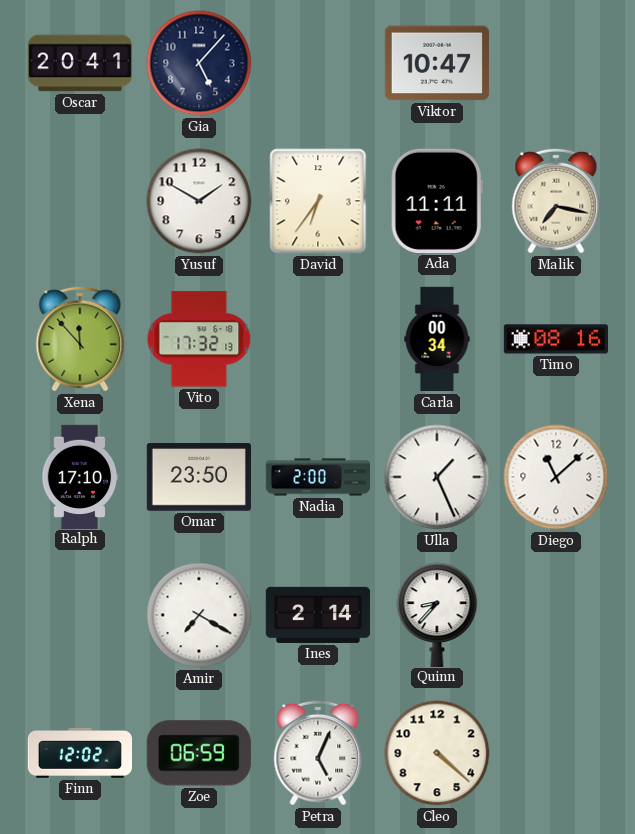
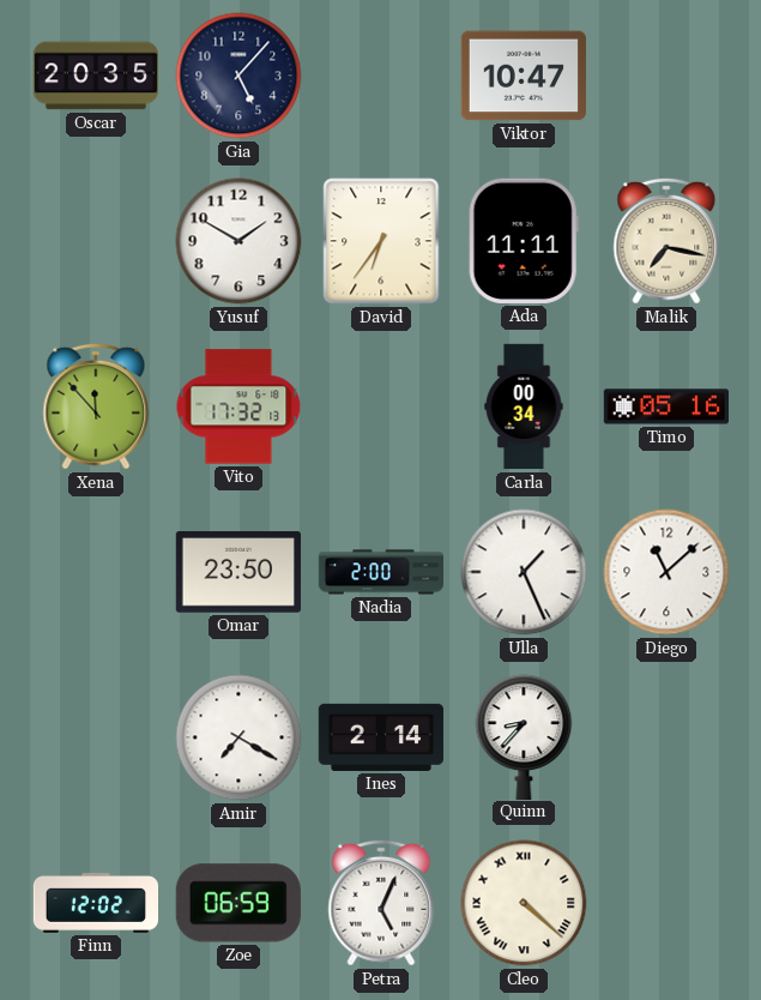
Oscar: 20:41 -> 20:35
Timo: 08:16 -> 05:16
Ralph: 17:10 -> none
Cleo numerals: Arabic -> Roman
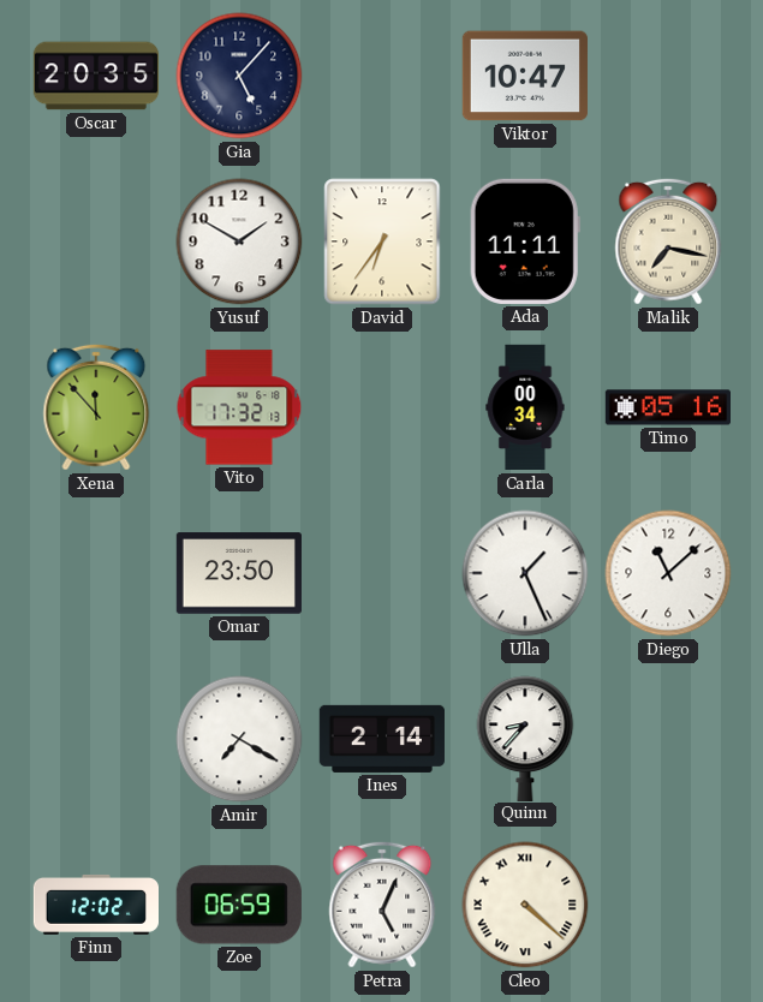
Nadia: 2:00 -> none
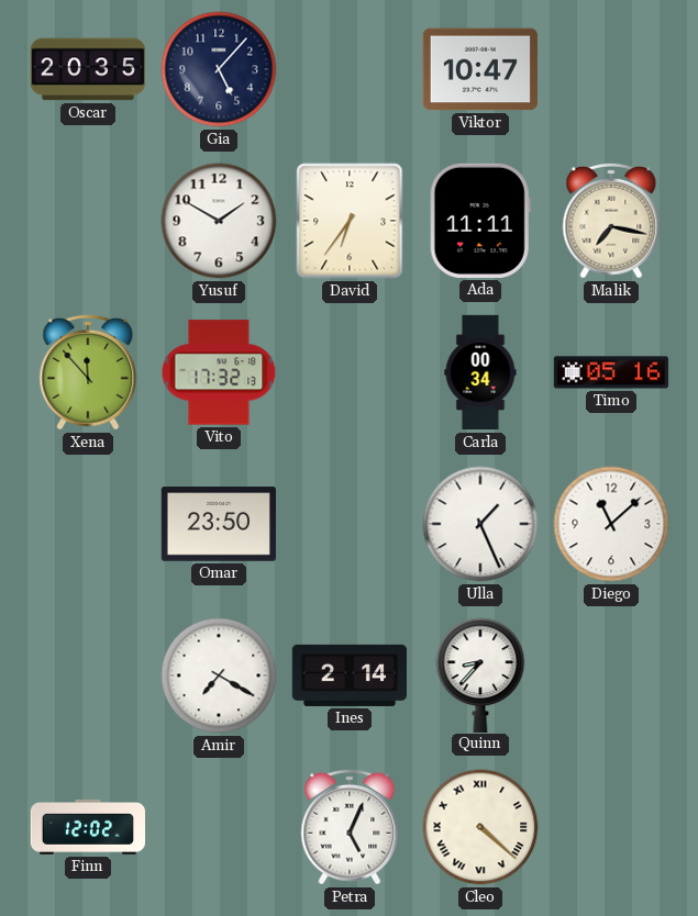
Zoe: 06:59 -> none
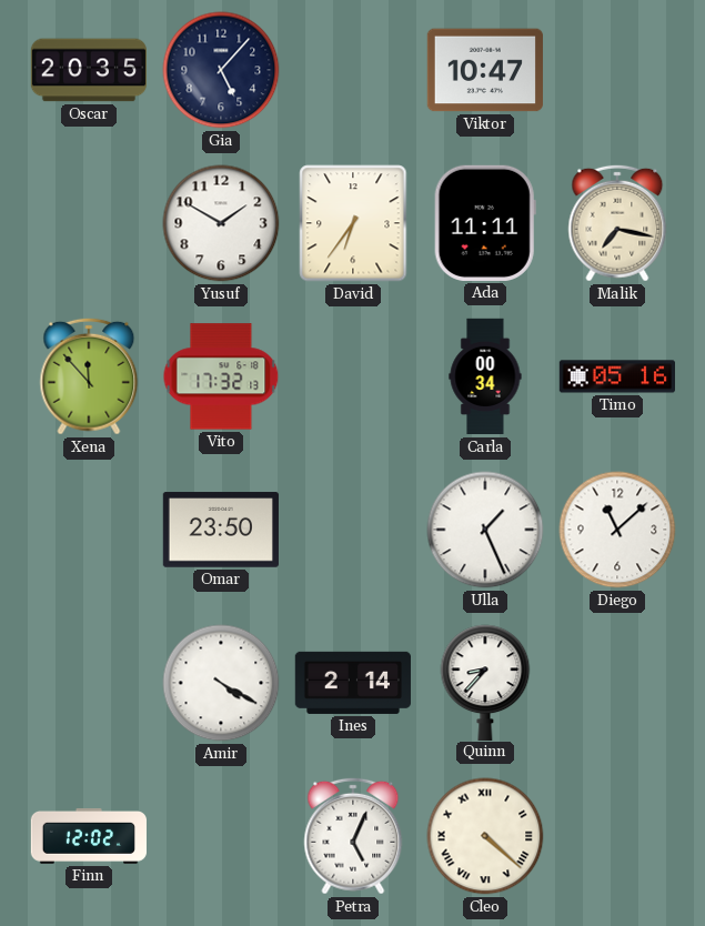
Amir: 7:20 -> 4:20
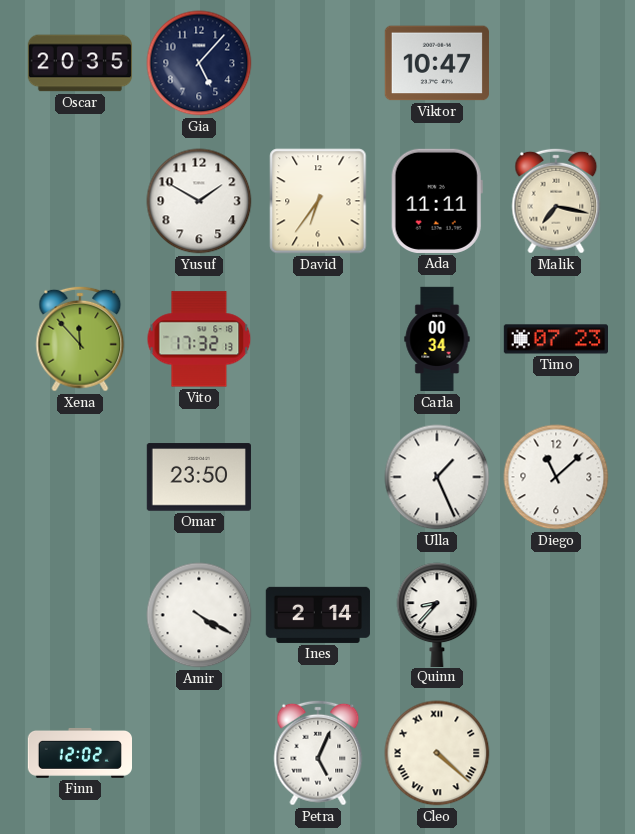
Timo: 05:16 -> 07:23
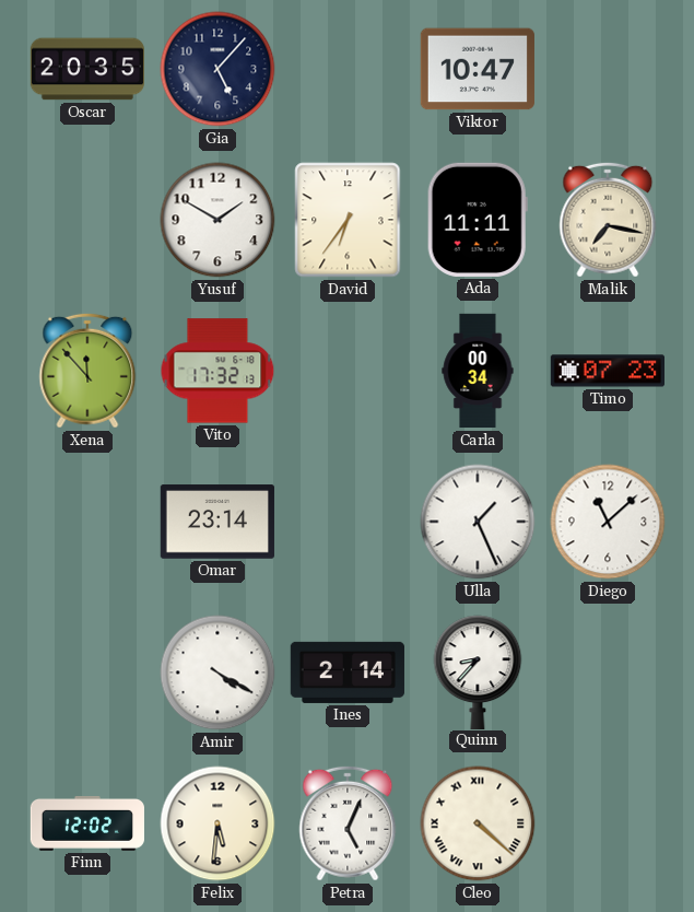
Omar: 23:50 -> 23:14
Felix: none -> 5:31
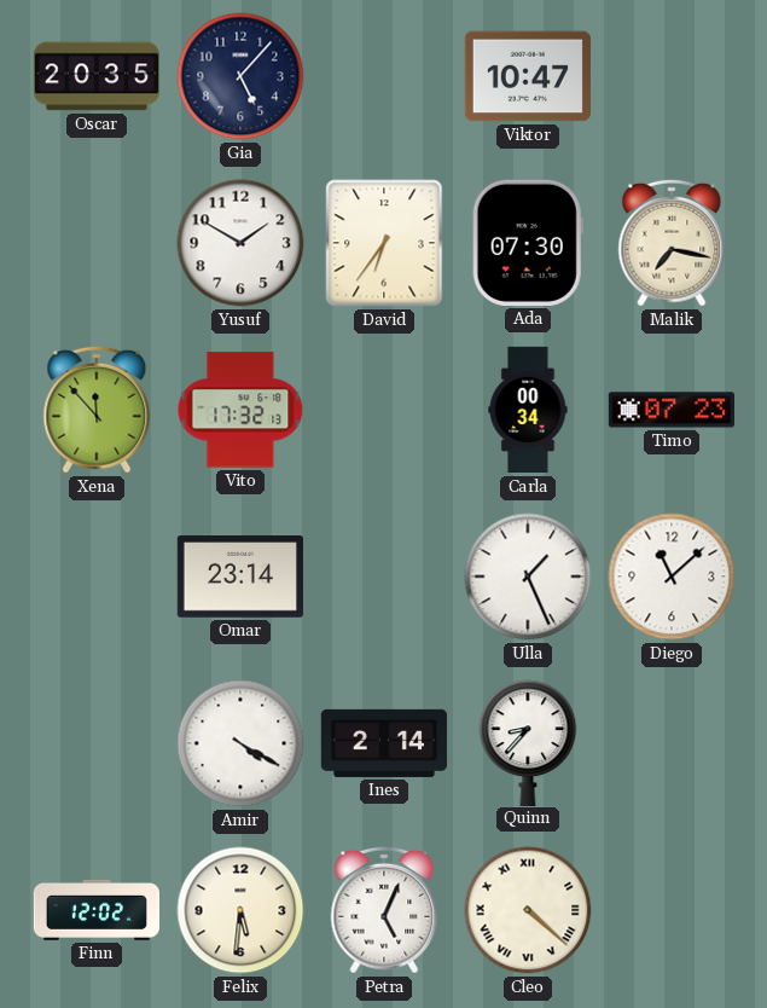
Ada: 11:11 -> 07:30
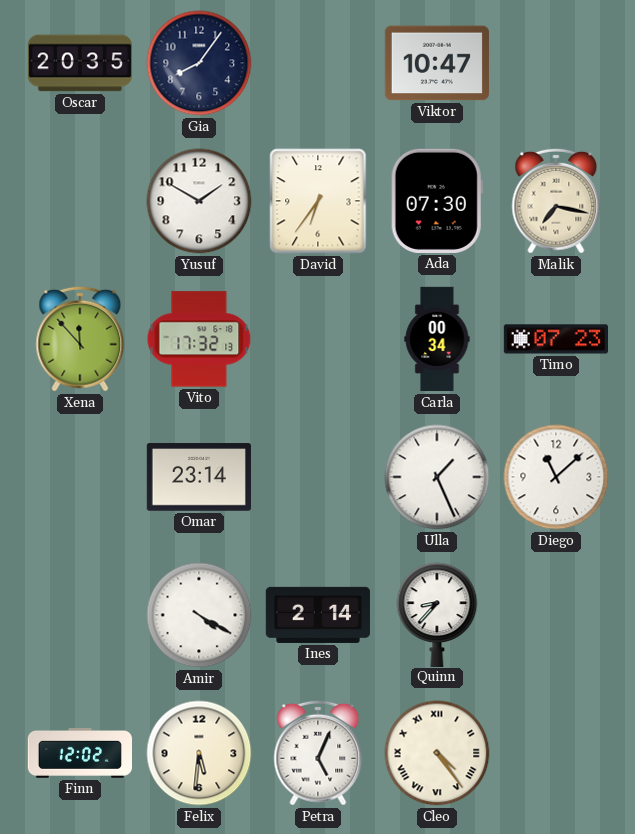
Gia: 5:07 -> 8:06
Cleo: 4:22 -> 4:24
